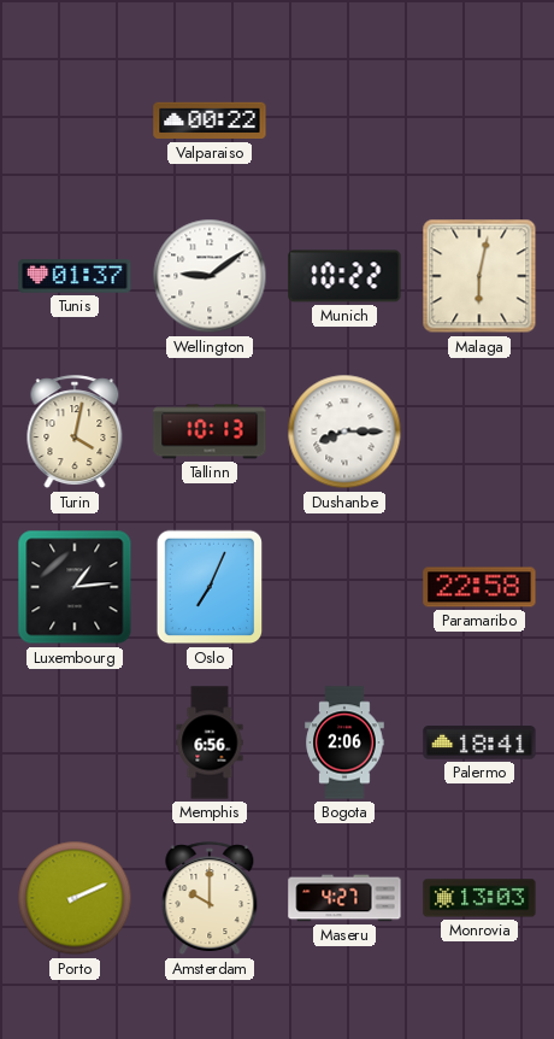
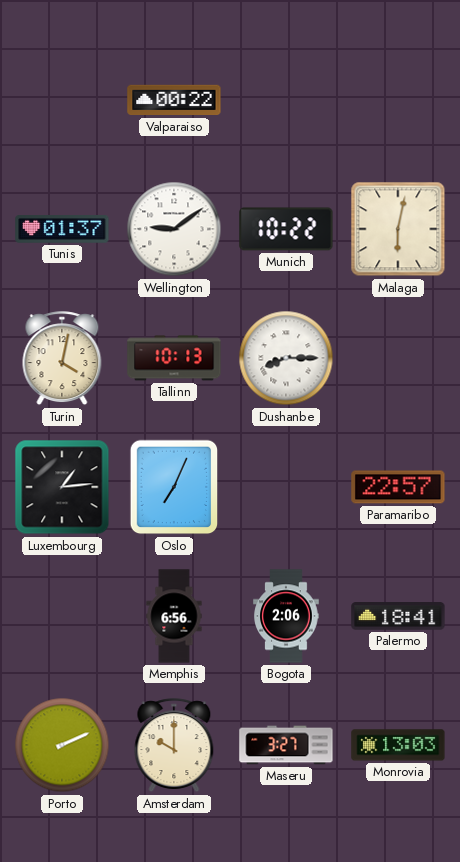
Paramaribo: 22:58 -> 22:57
Maseru: 4:27 -> 3:27
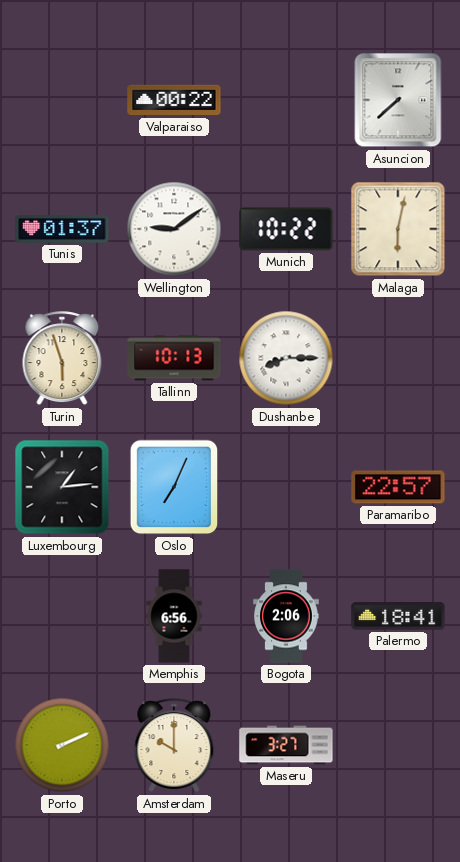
Asuncion: none -> 7:38
Turin: 4:02 -> 5:57
Monrovia: 13:03 -> none
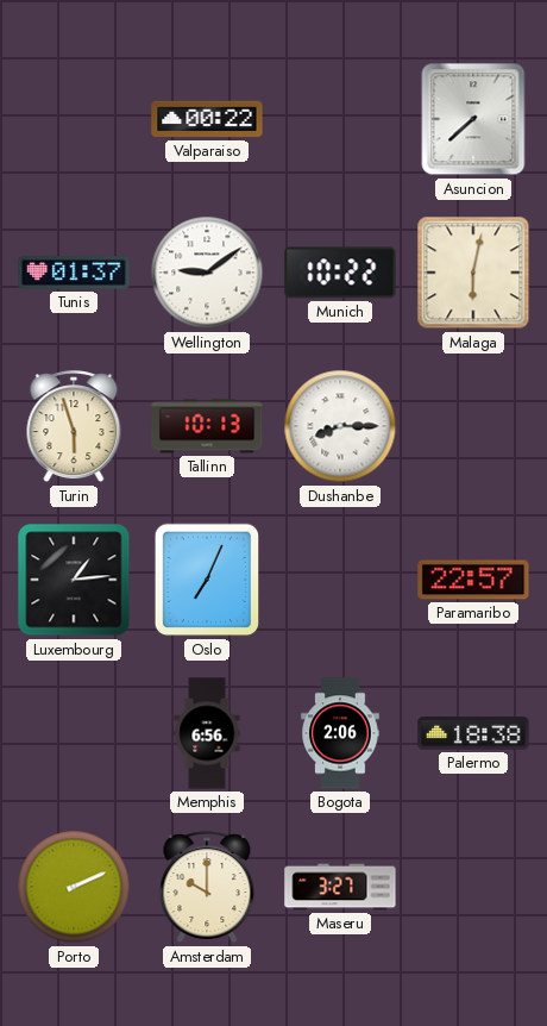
Palermo: 18:41 -> 18:38
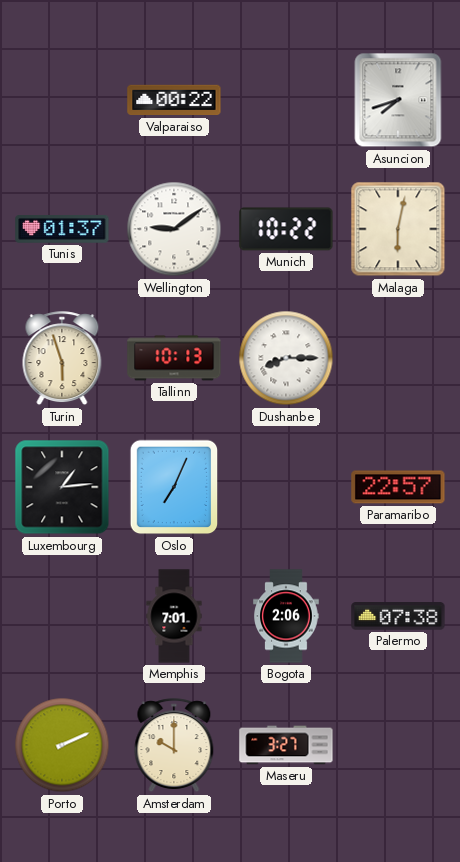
Asuncion: 7:38 -> 7:42
Memphis: 6:56 -> 7:01
Palermo: 18:38 -> 07:38
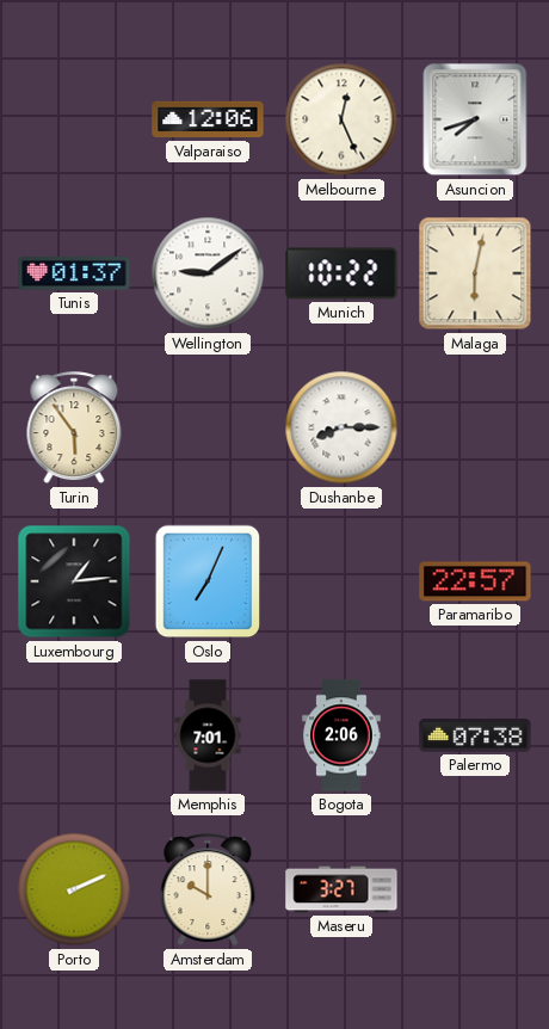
Valparaiso: 00:22 -> 12:06
Melbourne: none -> 12:26
Turin: 5:57 -> 5:54
Tallinn: 10:13 -> none
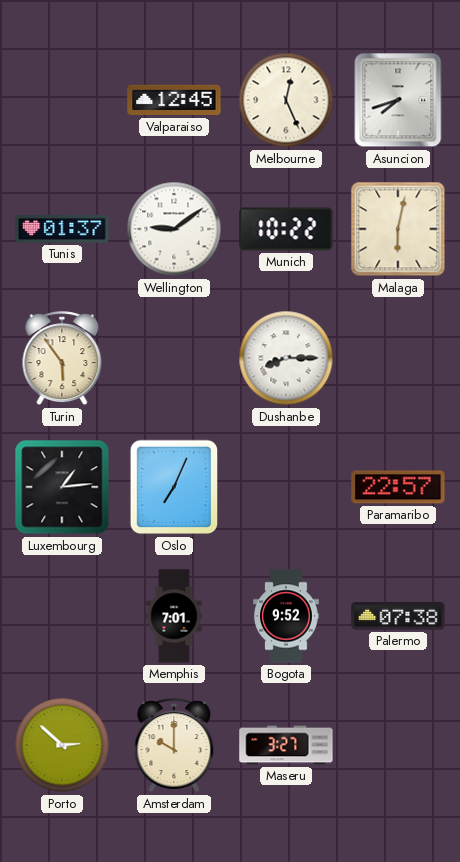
Valparaiso: 12:06 -> 12:45
Bogota: 2:06 -> 9:52
Porto: 2:11 -> 2:52
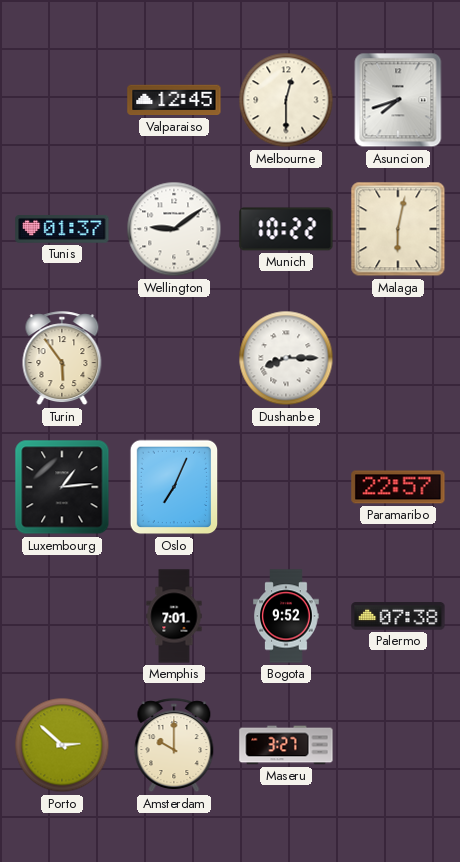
Melbourne: 12:26 -> 12:30
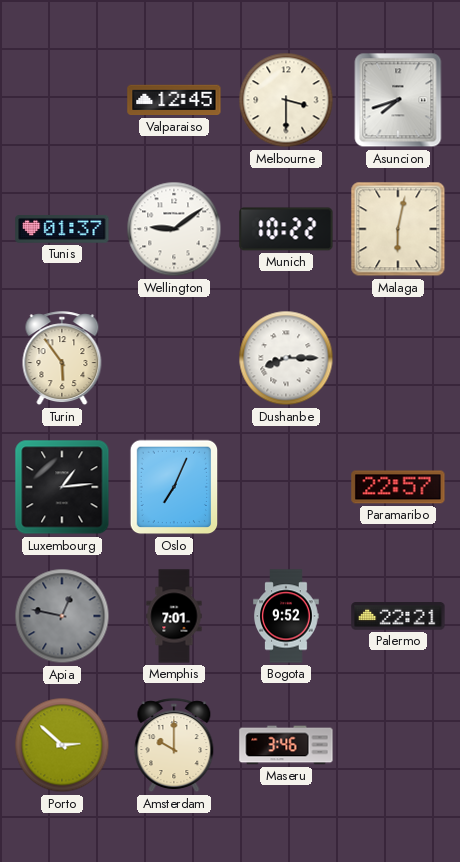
Melbourne: 12:30 -> 3:30
Apia: none -> 12:47
Palermo: 07:38 -> 22:21
Maseru: 3:27 -> 3:46
